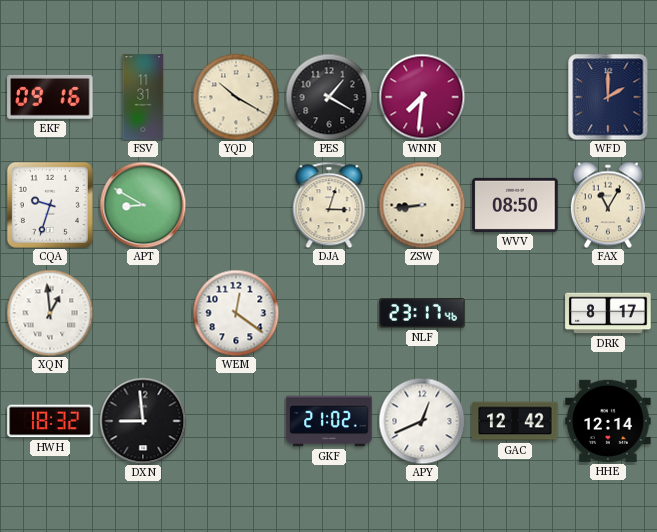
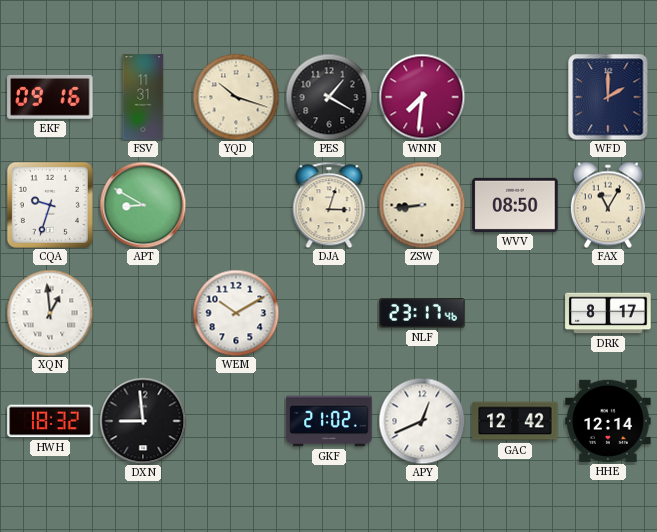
YQD: 10:20 -> 10:18
WEM: 12:21 -> 10:10
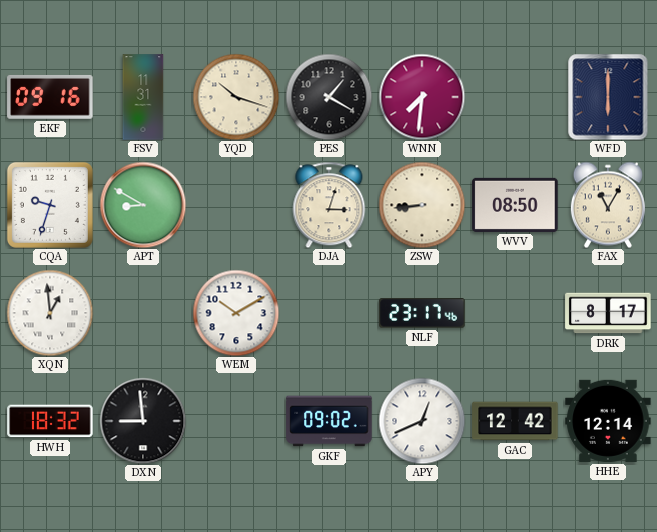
WFD: 2:00 -> 6:00
GKF: 21:02 -> 09:02
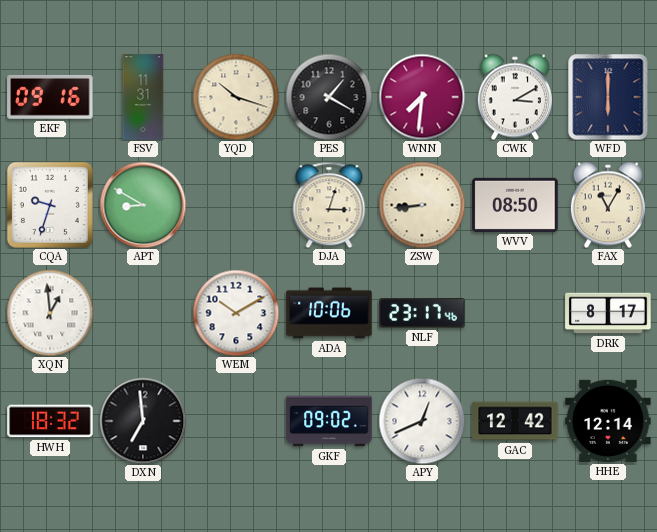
CWK: none -> 3:10
ADA: none -> 10:06
DXN: 8:59 -> 6:59
